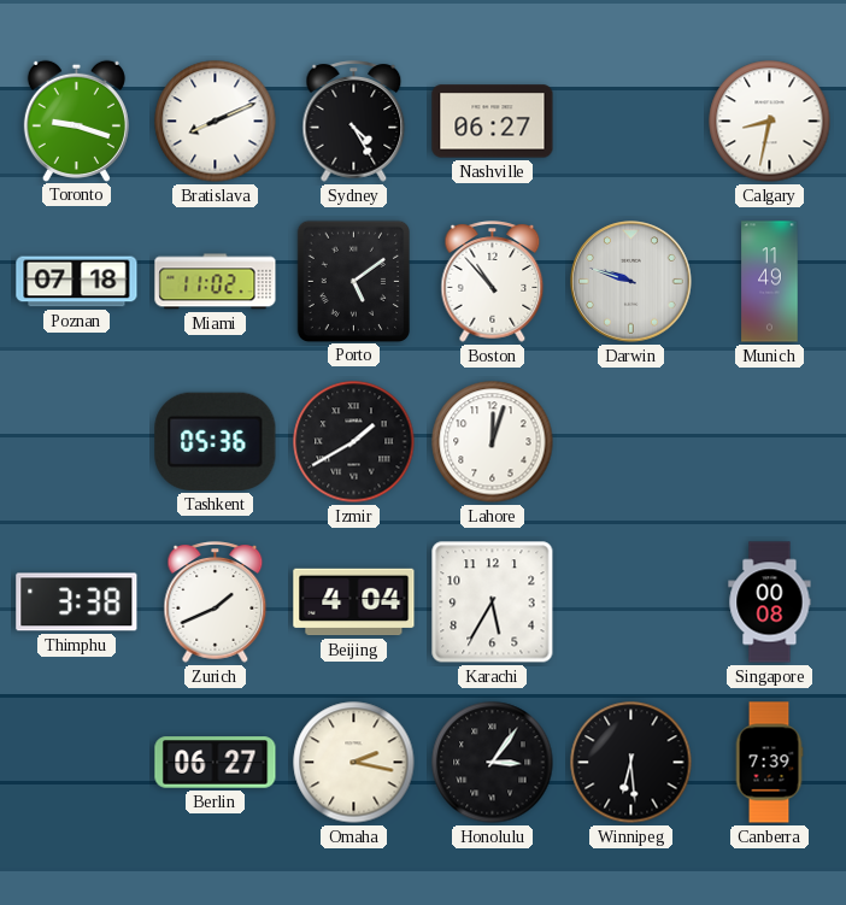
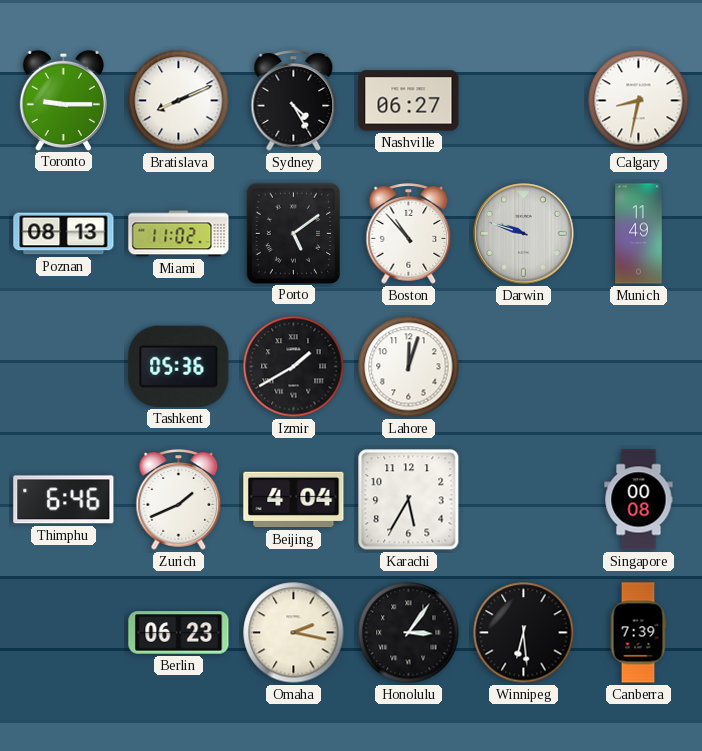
Toronto: 9:18 -> 9:15
Poznan: 07:18 -> 08:13
Thimphu: 3:38 -> 6:46
Berlin: 06:27 -> 06:23
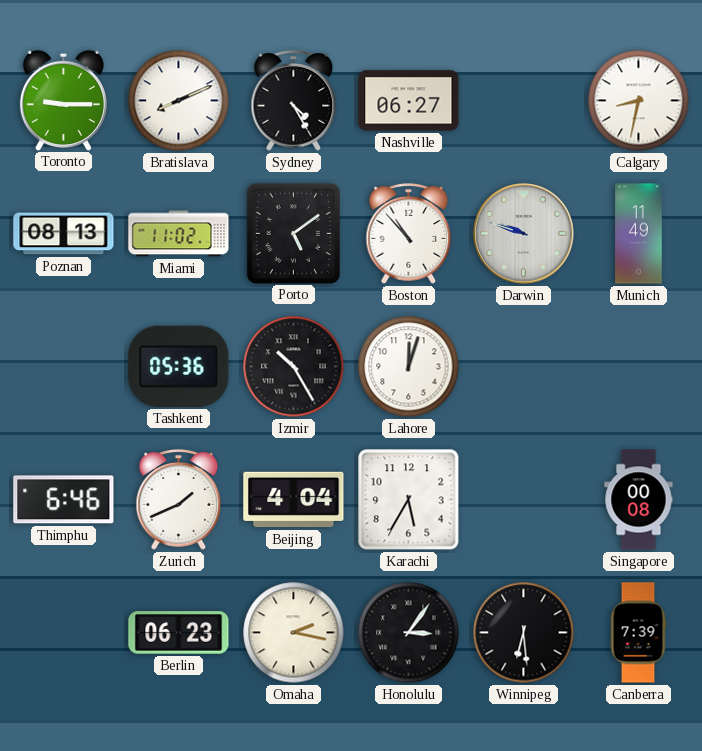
Izmir: 1:40 -> 10:25
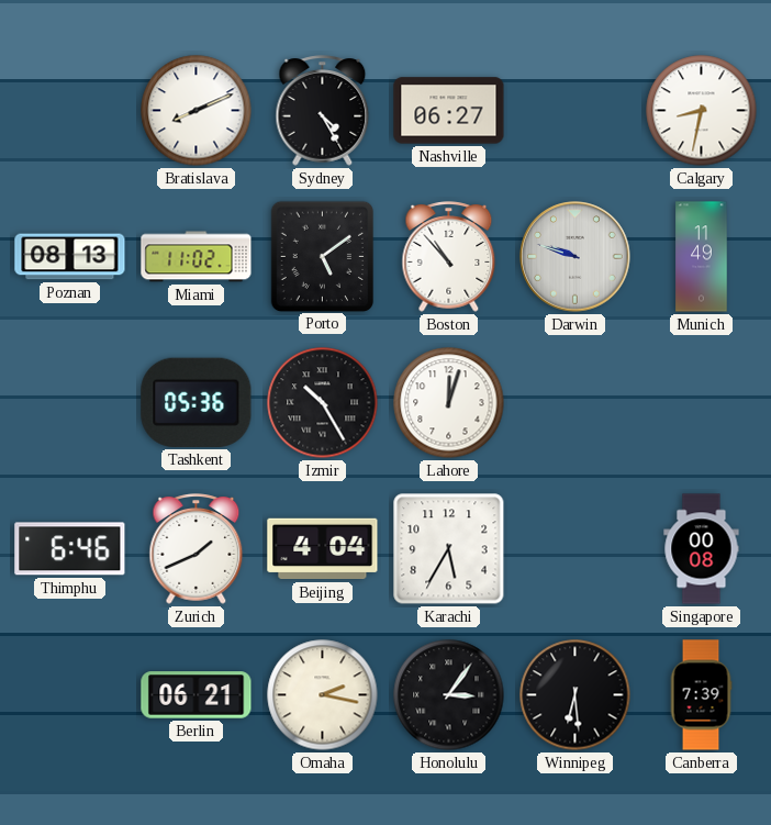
Toronto: 9:15 -> none
Berlin: 06:23 -> 06:21
